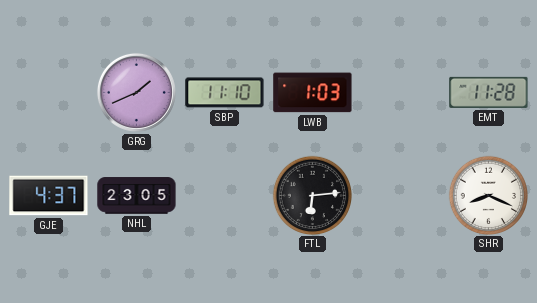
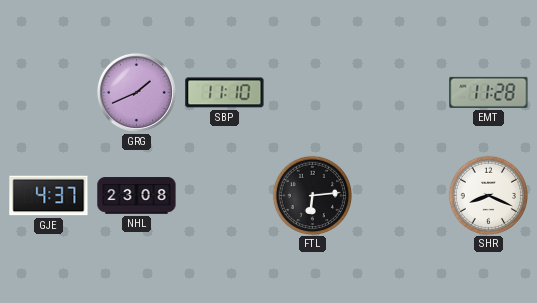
LWB: 1:03 -> none
NHL: 23:05 -> 23:08
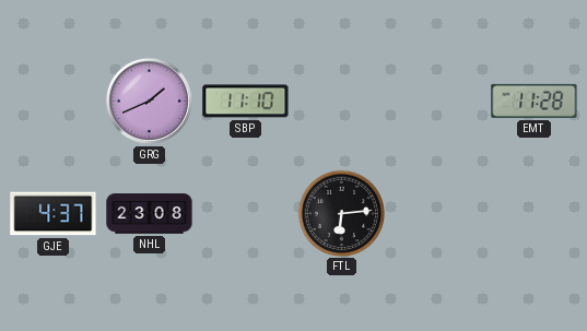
SHR: 8:19 -> none
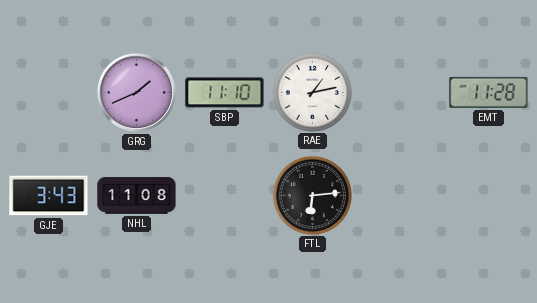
RAE: none -> 1:13
GJE: 4:37 -> 3:43
NHL: 23:08 -> 11:08
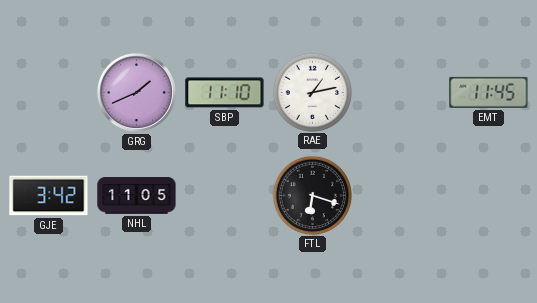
EMT: 11:28 -> 11:45
GJE: 3:43 -> 3:42
NHL: 11:08 -> 11:05
FTL: 6:14 -> 6:18
